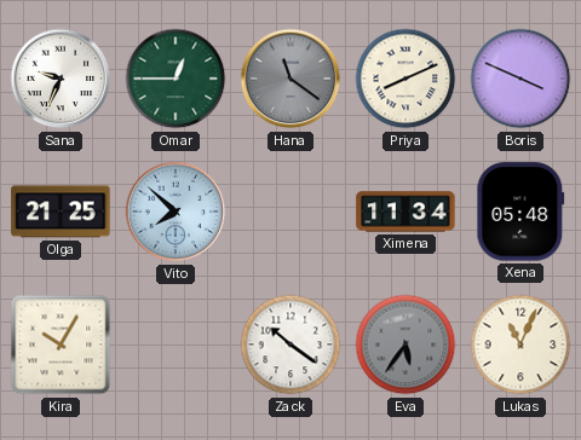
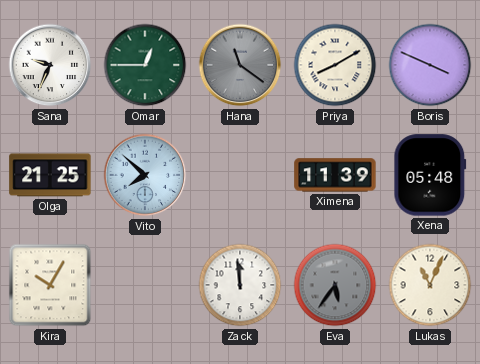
Priya: 8:11 -> 8:10
Ximena: 11:34 -> 11:39
Zack: 10:21 -> 11:59
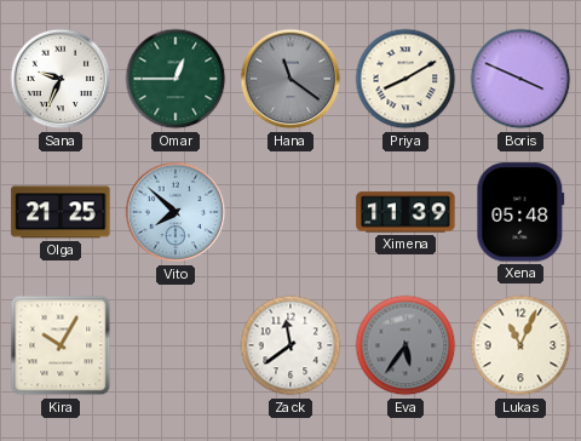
Zack: 11:59 -> 11:39
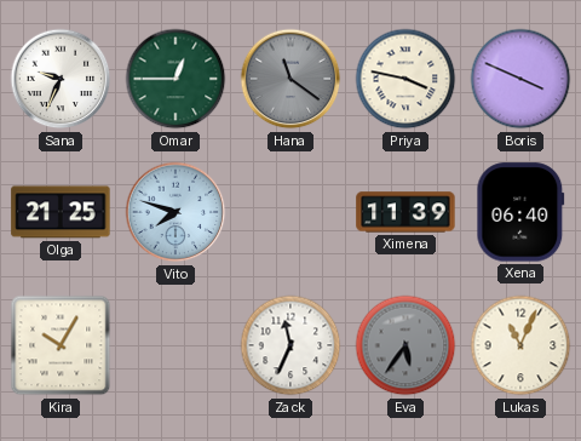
Priya: 8:10 -> 3:47
Vito: 7:52 -> 7:48
Xena: 05:48 -> 06:40
Zack: 11:39 -> 11:34
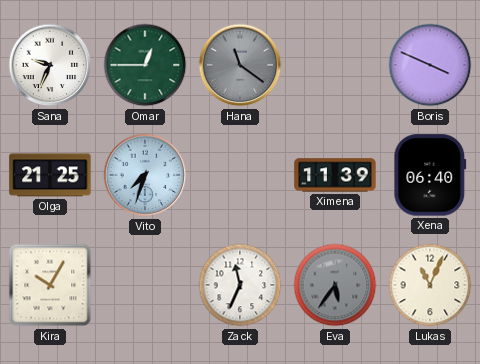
Priya: 3:47 -> none
Vito: 7:48 -> 7:33
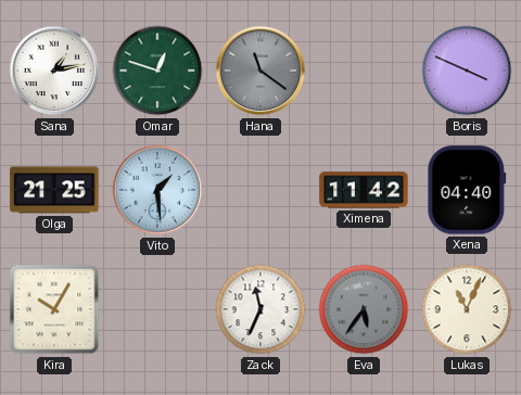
Sana: 9:34 -> 1:13
Omar: 12:45 -> 12:48
Vito: 7:33 -> 1:29
Ximena: 11:39 -> 11:42
Xena: 06:40 -> 04:40
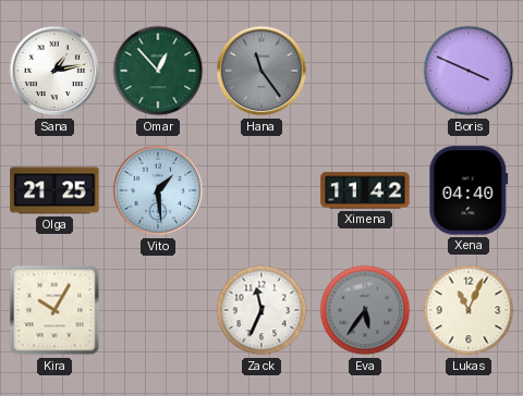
Omar: 12:48 -> 12:53
Hana: 11:21 -> 11:24
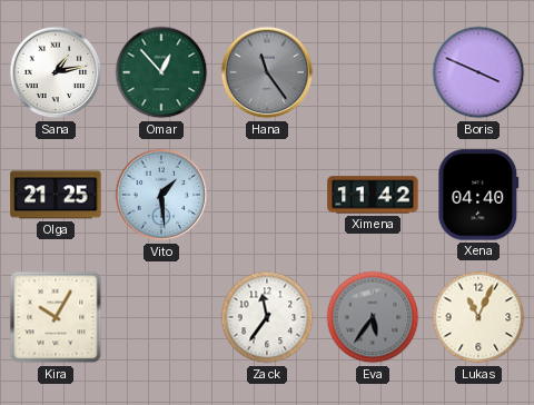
Zack: 11:34 -> 11:36
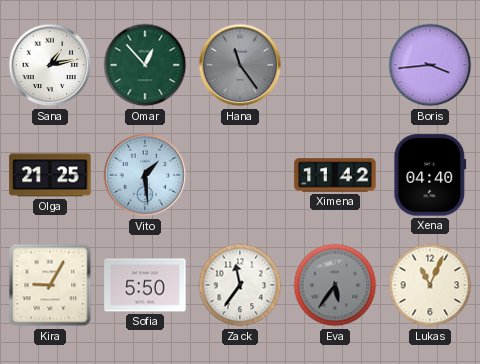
Boris: 3:49 -> 3:44
Kira: 10:05 -> 9:05
Sofia: none -> 5:50
